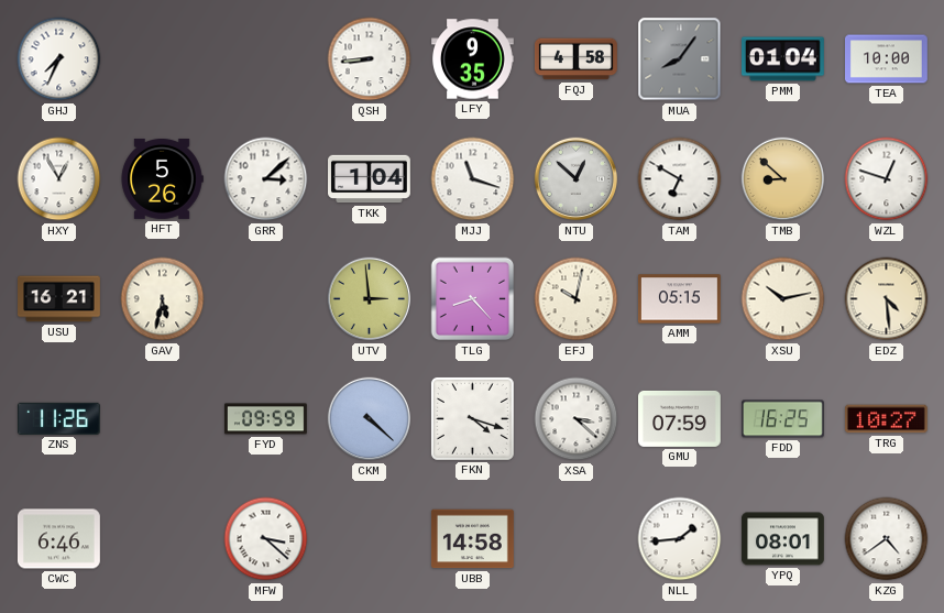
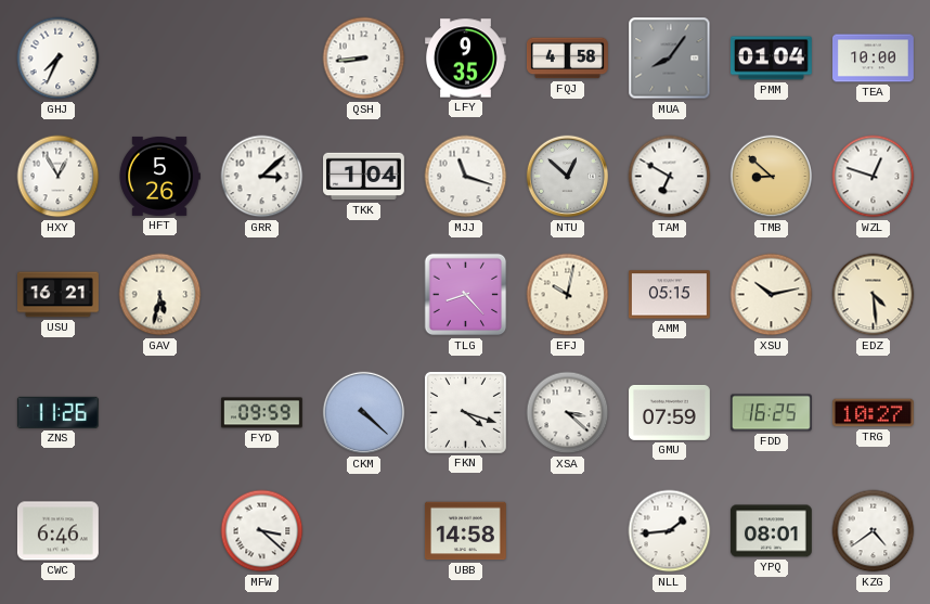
UTV: 2:59 -> none
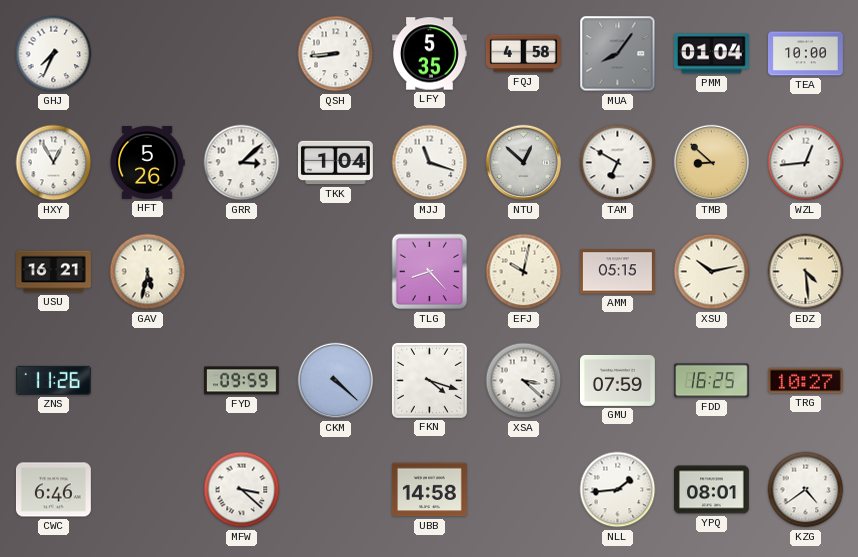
LFY: 9:35 -> 5:35
WZL: 12:48 -> 12:44
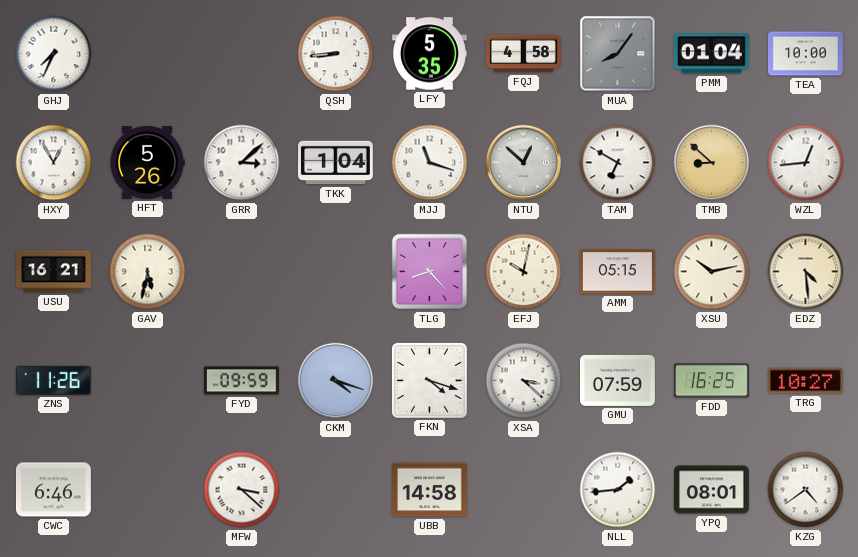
CKM: 4:22 -> 4:18
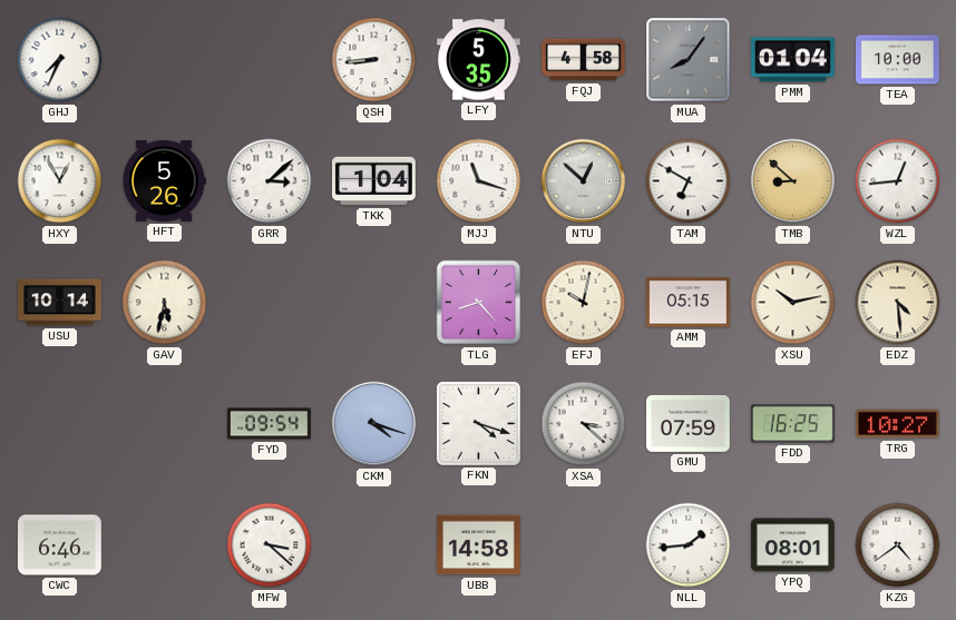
USU: 16:21 -> 10:14
ZNS: 11:26 -> none
FYD: 09:59 -> 09:54
